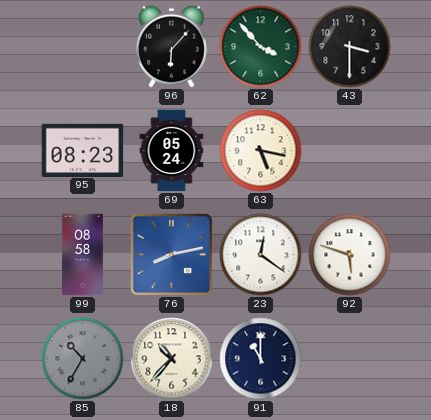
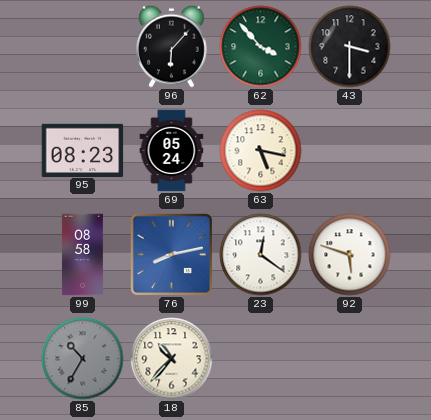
91: 11:00 -> none
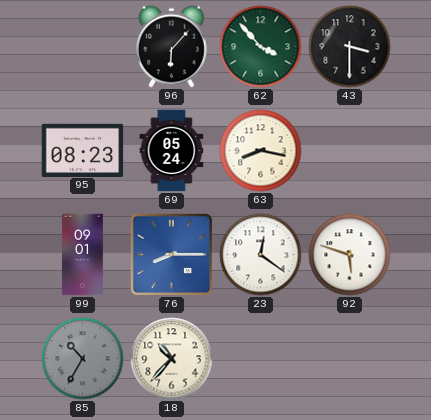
63: 5:17 -> 8:17
99: 08:58 -> 09:01
76: 8:13 -> 8:15
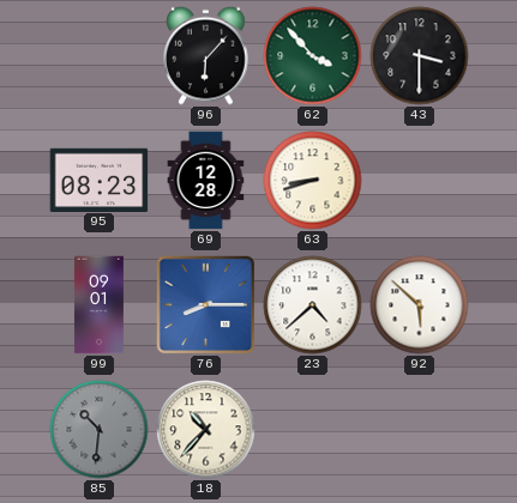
69: 05:24 -> 12:28
63: 8:17 -> 8:42
23: 12:21 -> 4:38
92: 5:48 -> 5:52
85: 10:35 -> 10:31
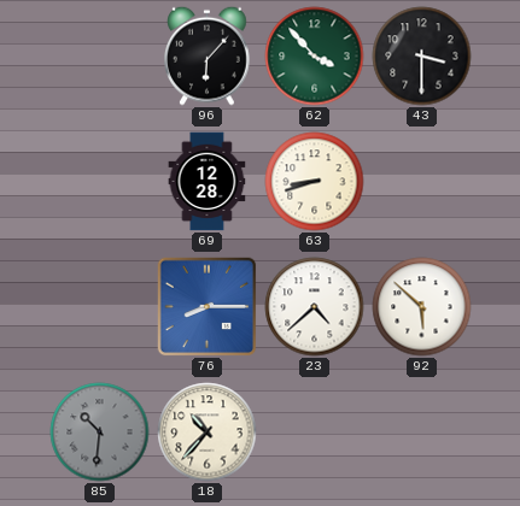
95: 08:23 -> none
99: 09:01 -> none
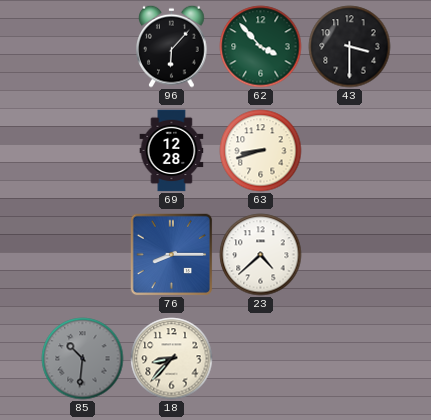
92: 5:52 -> none
18: 10:37 -> 8:37
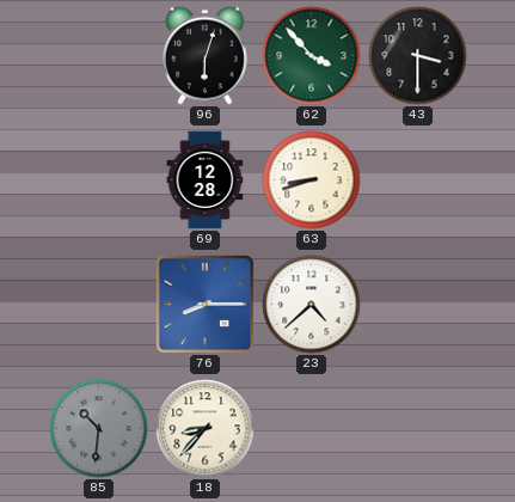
96: 6:07 -> 6:03
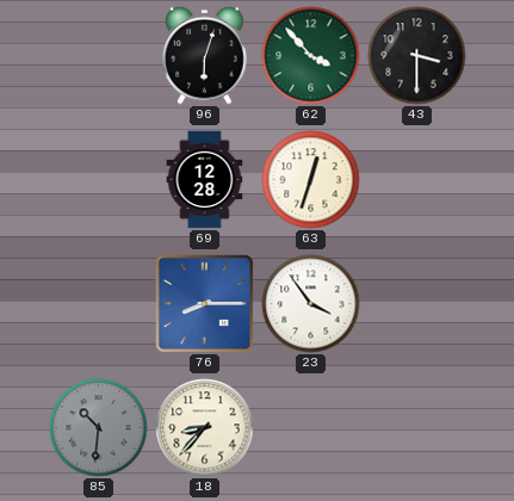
63: 8:42 -> 12:33
23: 4:38 -> 3:54
